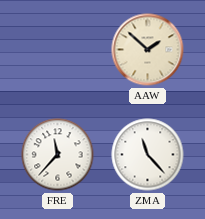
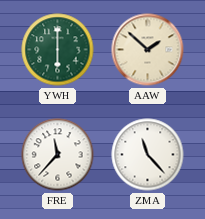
YWH: none -> 6:00
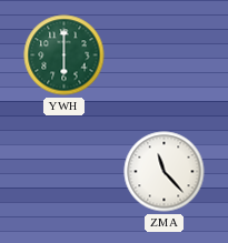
AAW: 1:52 -> none
FRE: 11:37 -> none
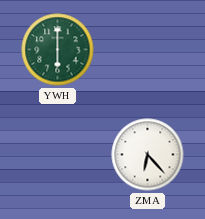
ZMA: 11:23 -> 6:23
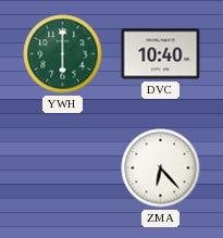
DVC: none -> 10:40
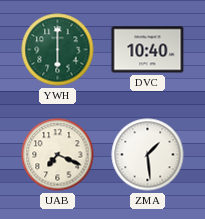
UAB: none -> 7:19
ZMA: 6:23 -> 1:29
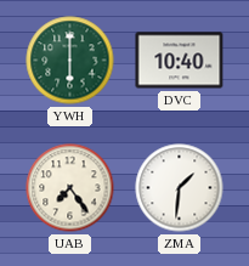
UAB: 7:19 -> 7:24
ZMA: 1:29 -> 1:31
